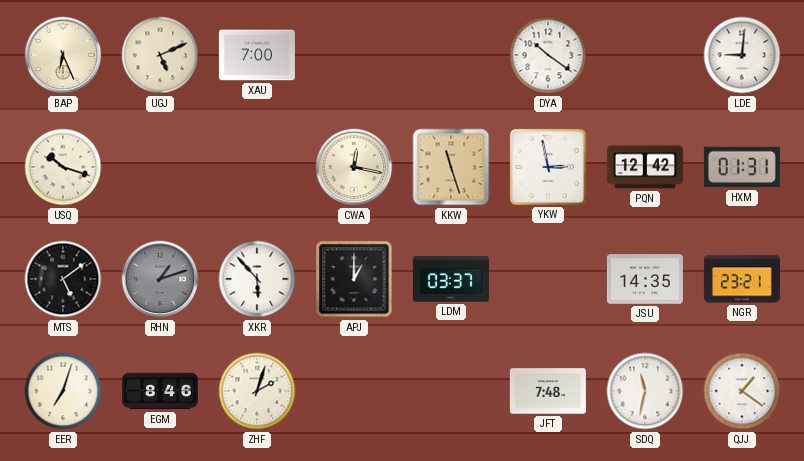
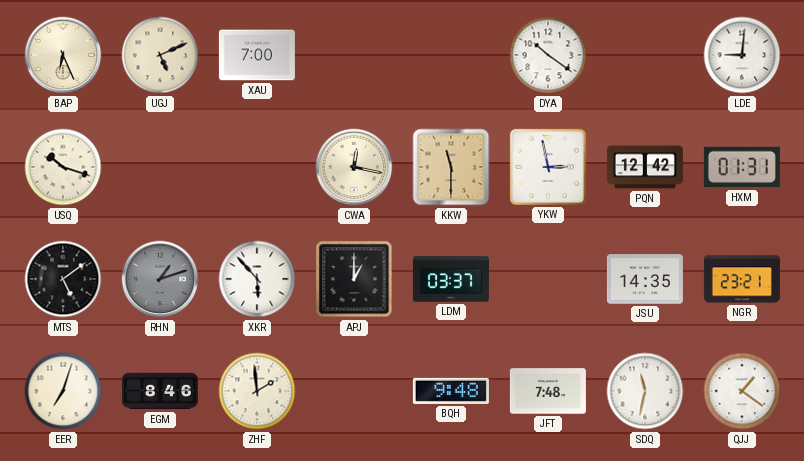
KKW: 11:27 -> 11:30
ZHF: 2:03 -> 1:59
BQH: none -> 9:48
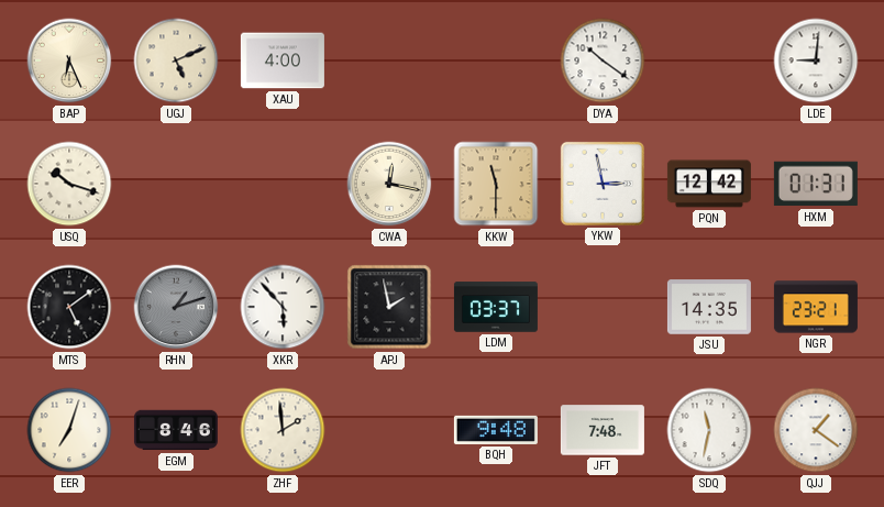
XAU: 7:00 -> 4:00
APJ: 1:00 -> 1:58
